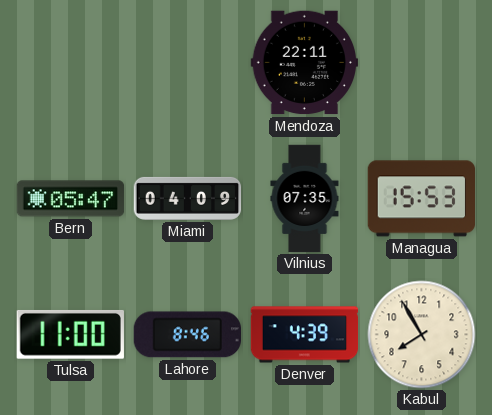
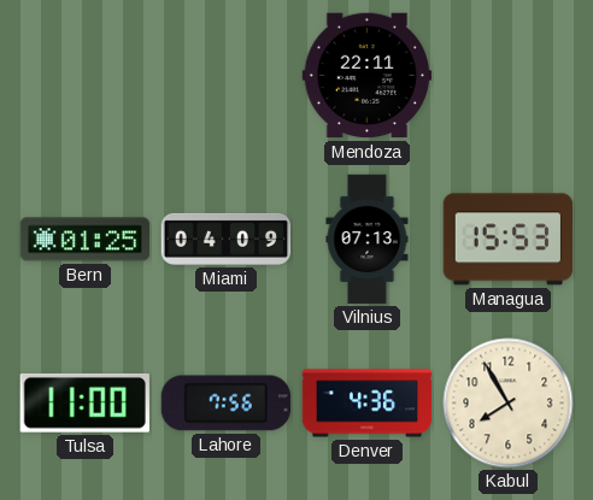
Bern: 05:47 -> 01:25
Vilnius: 07:35 -> 07:13
Lahore: 8:46 -> 7:56
Denver: 4:39 -> 4:36
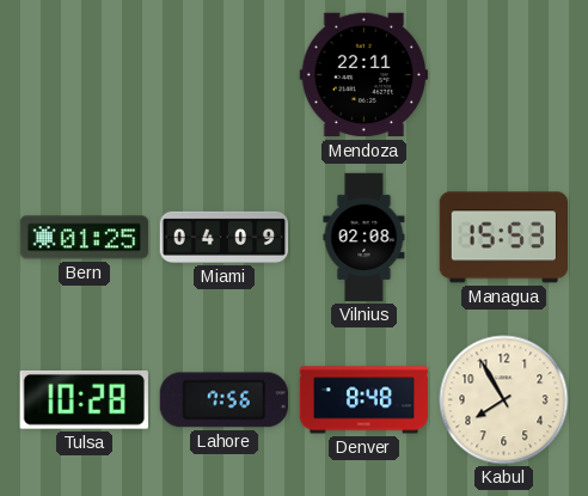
Vilnius: 07:13 -> 02:08
Tulsa: 11:00 -> 10:28
Denver: 4:36 -> 8:48
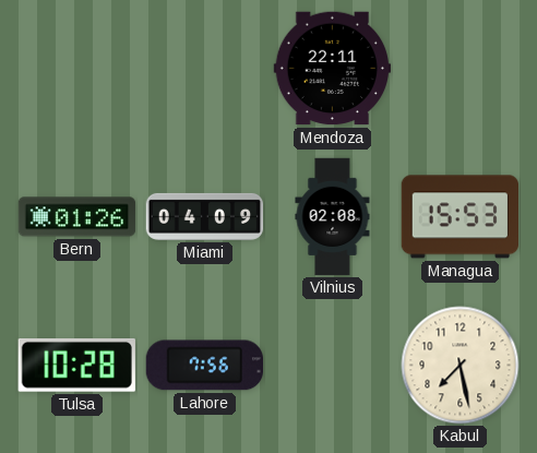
Bern: 01:25 -> 01:26
Denver: 8:48 -> none
Kabul: 7:55 -> 7:28
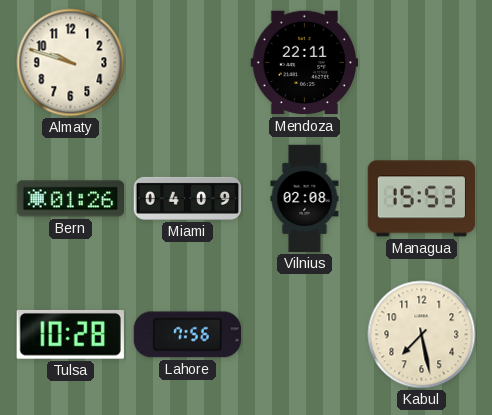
Almaty: none -> 9:48
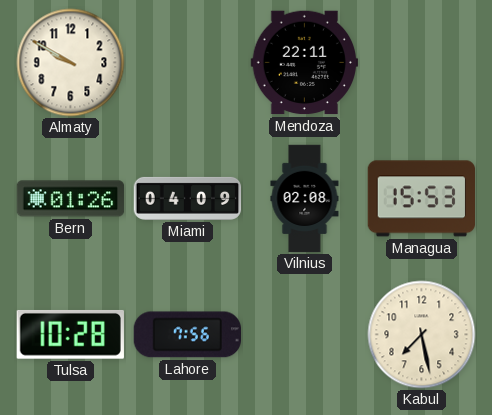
Almaty: 9:48 -> 9:50
